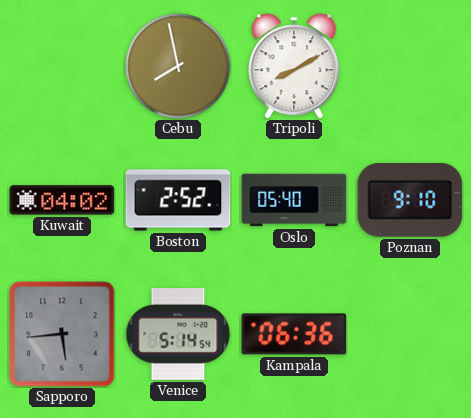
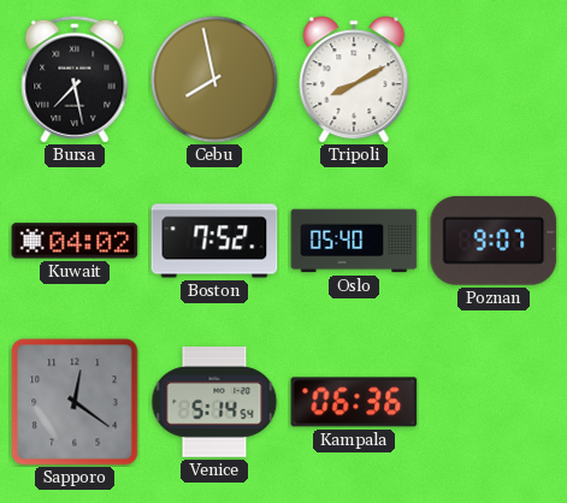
Bursa: none -> 7:28
Boston: 2:52 -> 7:52
Poznan: 9:10 -> 9:07
Sapporo: 5:44 -> 12:21
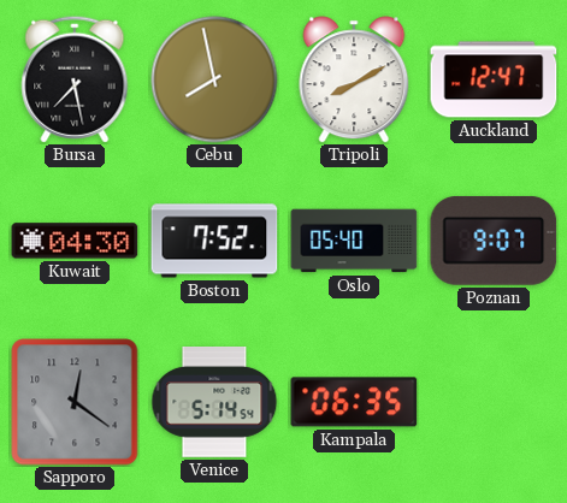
Auckland: none -> 12:47
Kuwait: 04:02 -> 04:30
Kampala: 06:36 -> 06:35
